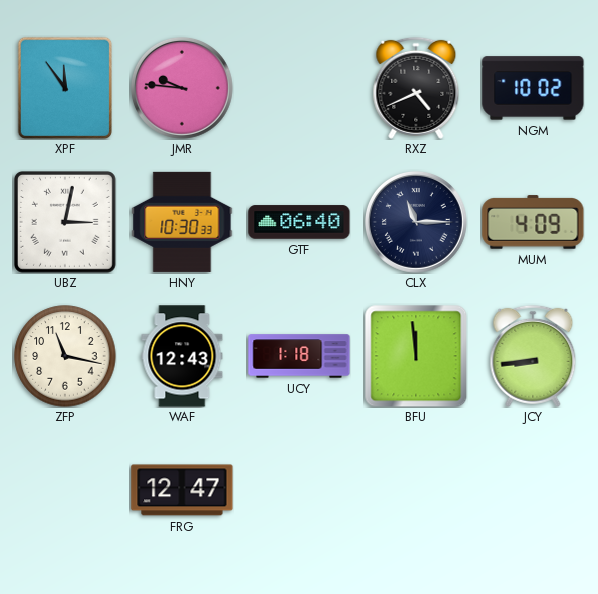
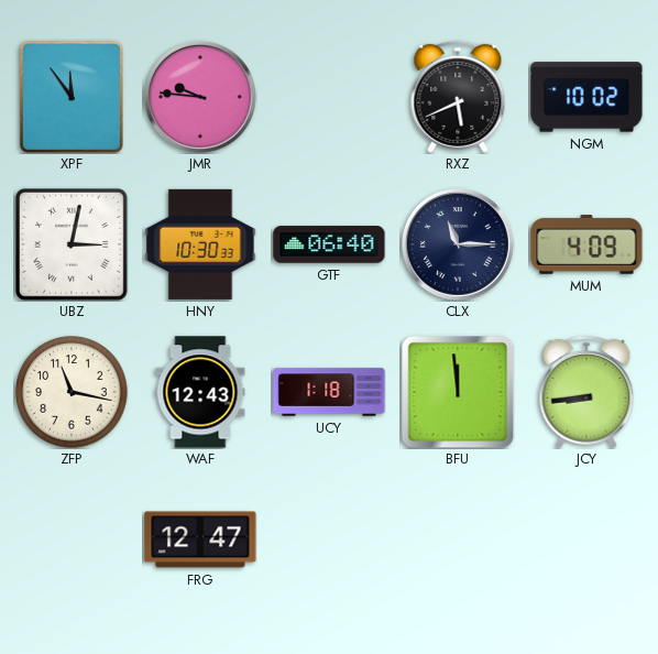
RXZ: 4:41 -> 5:41
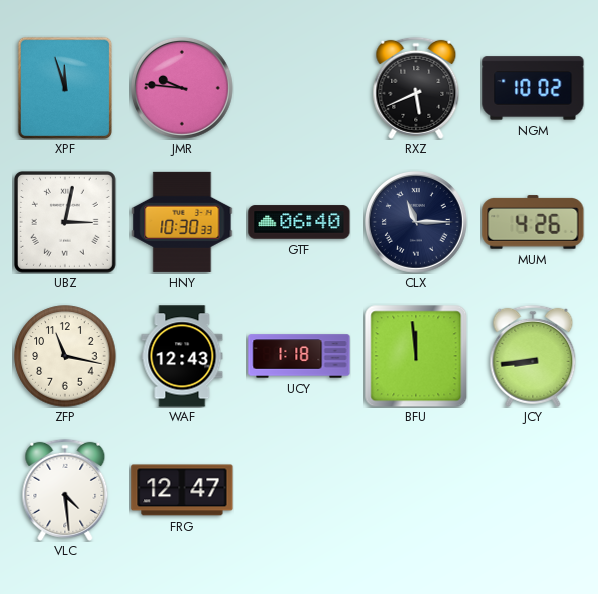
XPF: 11:54 -> 11:57
MUM: 4:09 -> 4:26
VLC: none -> 4:29
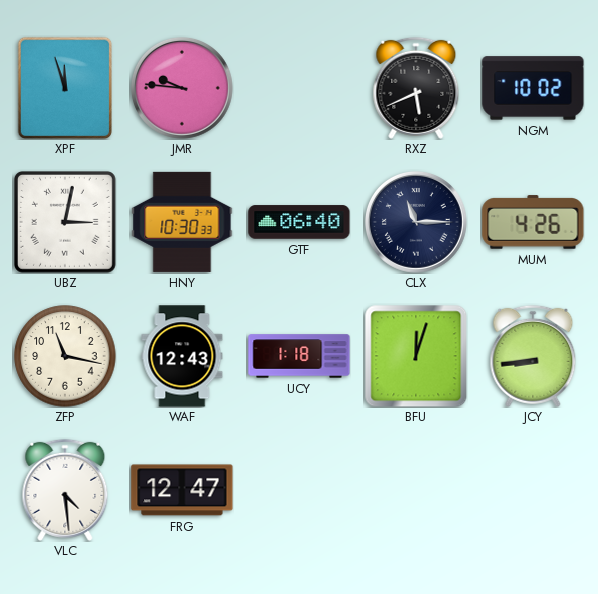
BFU: 11:59 -> 12:03
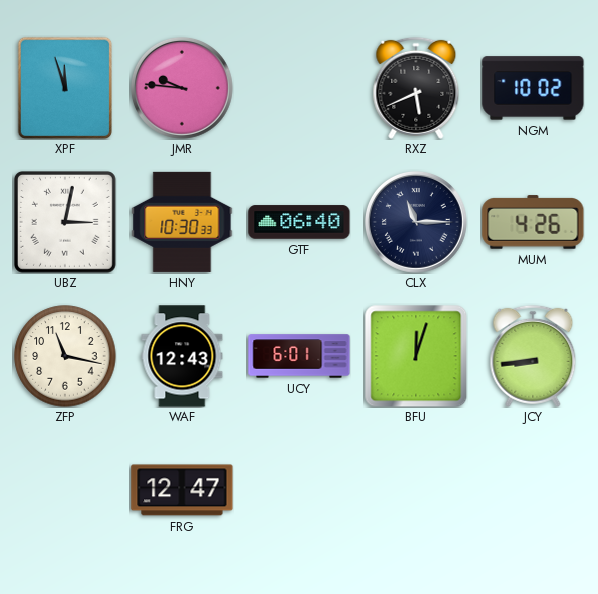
UCY: 1:18 -> 6:01
VLC: 4:29 -> none
